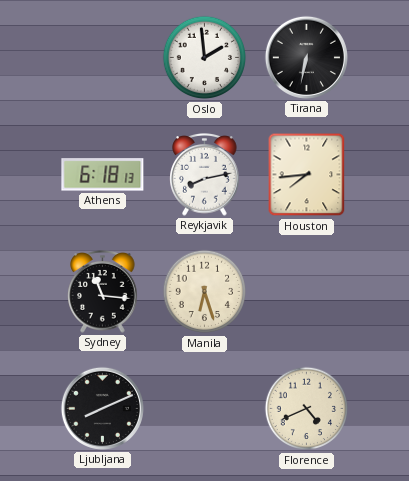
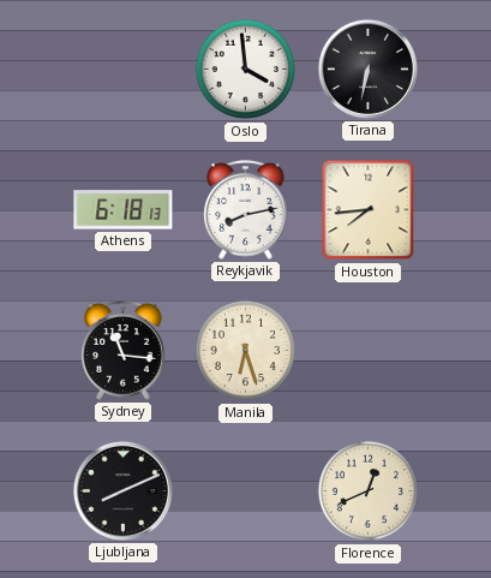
Oslo: 1:59 -> 3:59
Florence: 4:41 -> 12:41
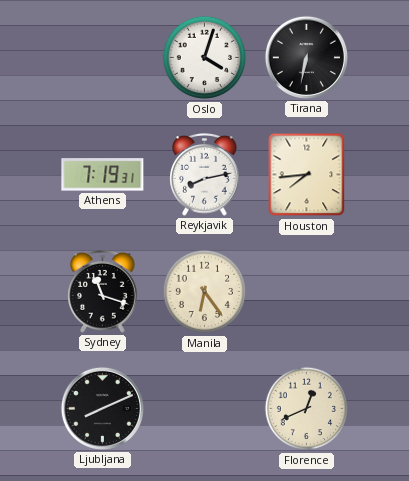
Oslo: 3:59 -> 4:03
Athens: 6:18 -> 7:19
Sydney: 11:16 -> 11:18
Manila: 6:27 -> 6:24
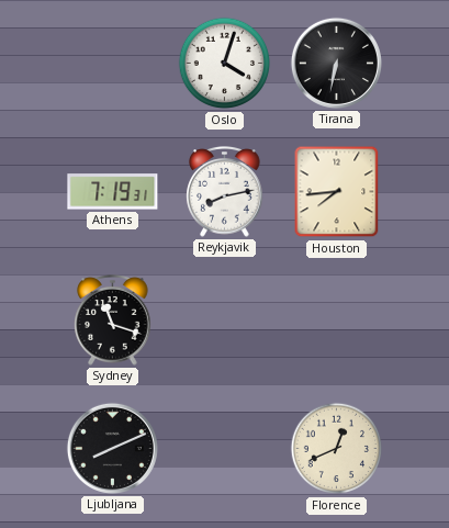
Manila: 6:24 -> none
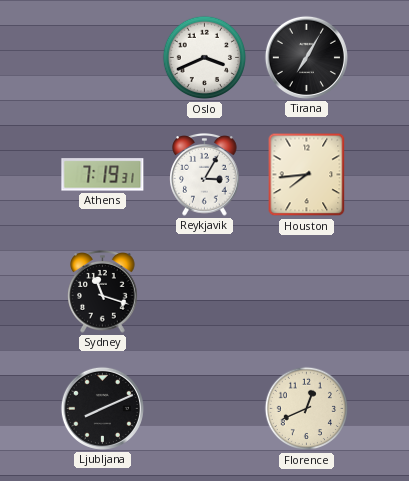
Oslo: 4:03 -> 3:41
Tirana: 6:32 -> 7:05
Reykjavik: 8:13 -> 3:05
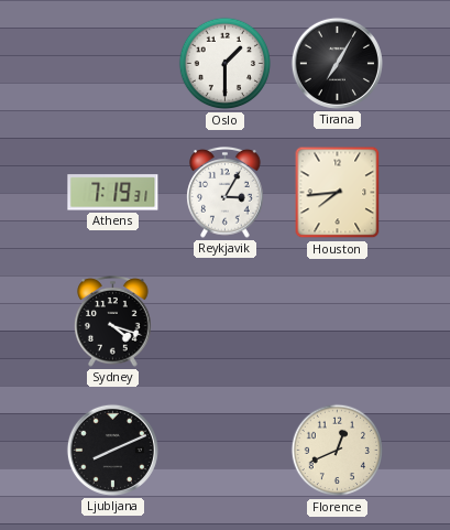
Oslo: 3:41 -> 1:30
Sydney: 11:18 -> 4:18
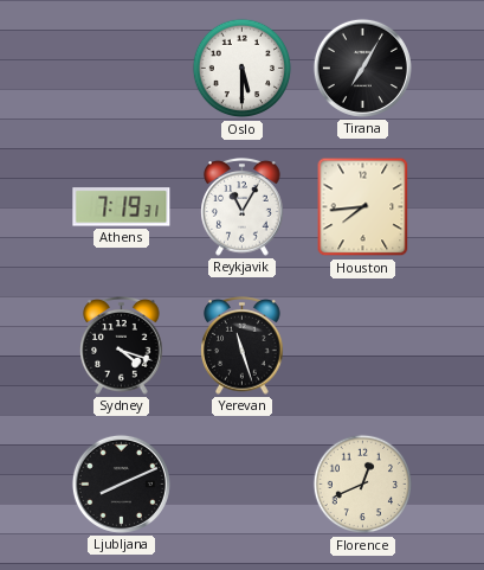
Oslo: 1:30 -> 5:30
Reykjavik: 3:05 -> 11:05
Yerevan: none -> 11:27
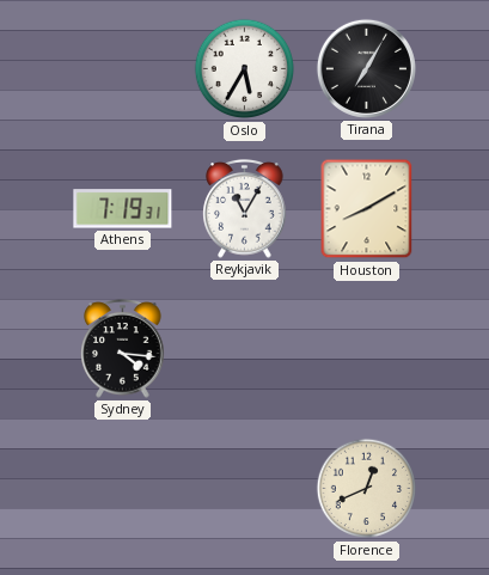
Oslo: 5:30 -> 5:35
Houston: 7:44 -> 8:10
Sydney: 4:18 -> 4:16
Yerevan: 11:27 -> none
Ljubljana: 8:11 -> none
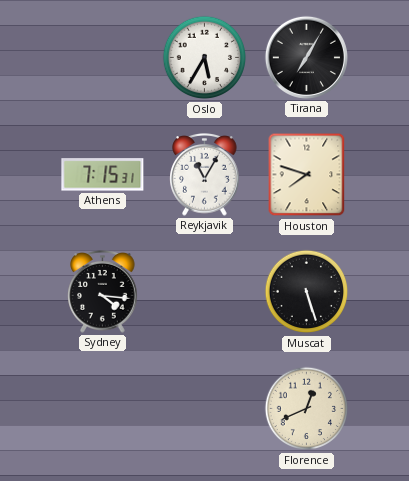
Athens: 7:19 -> 7:15
Houston: 8:10 -> 7:48
Muscat: none -> 5:27
